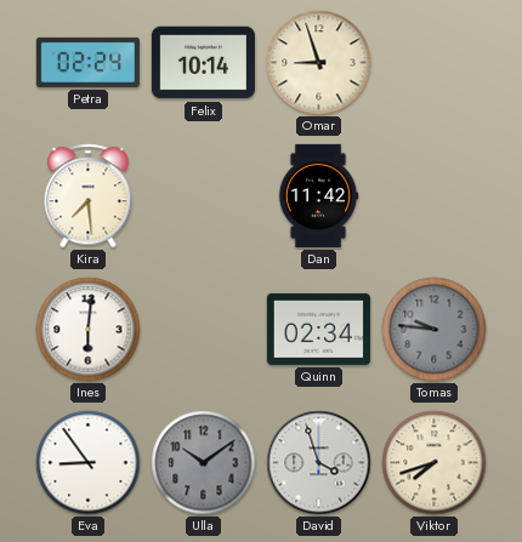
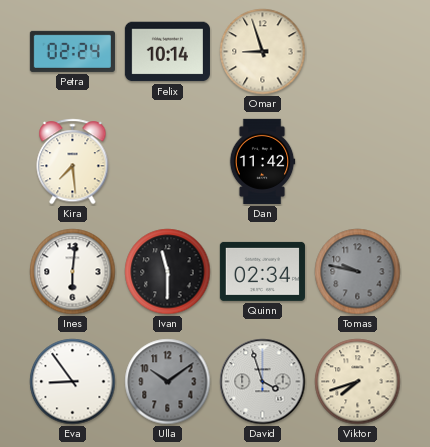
Ivan: none -> 11:30
Tomas: 9:46 -> 9:47
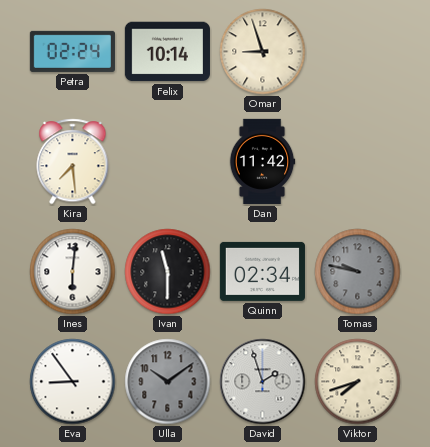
David: 3:57 -> 1:57
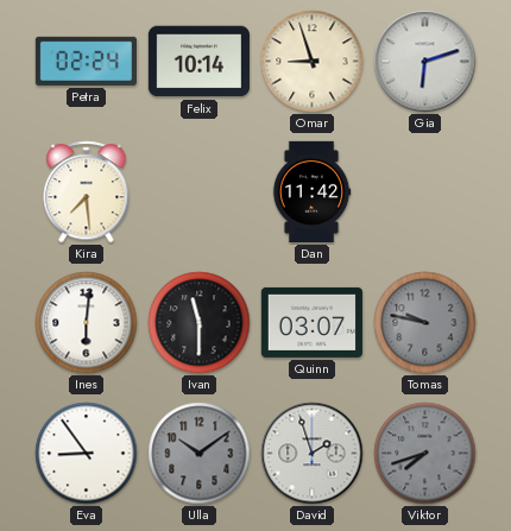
Gia: none -> 6:12
Quinn: 02:34 -> 03:07
Viktor dial: cream -> grey
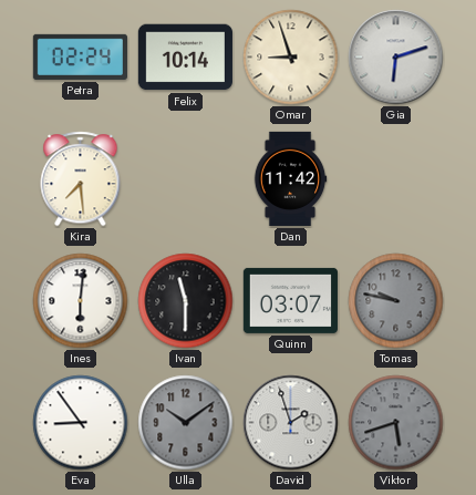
Viktor: 7:42 -> 5:42
